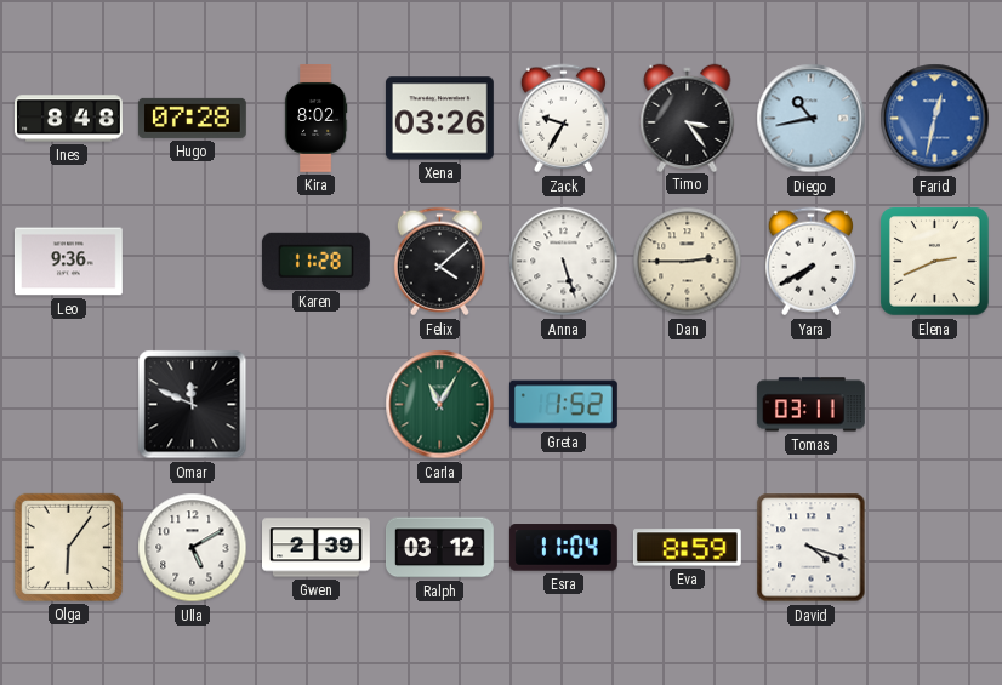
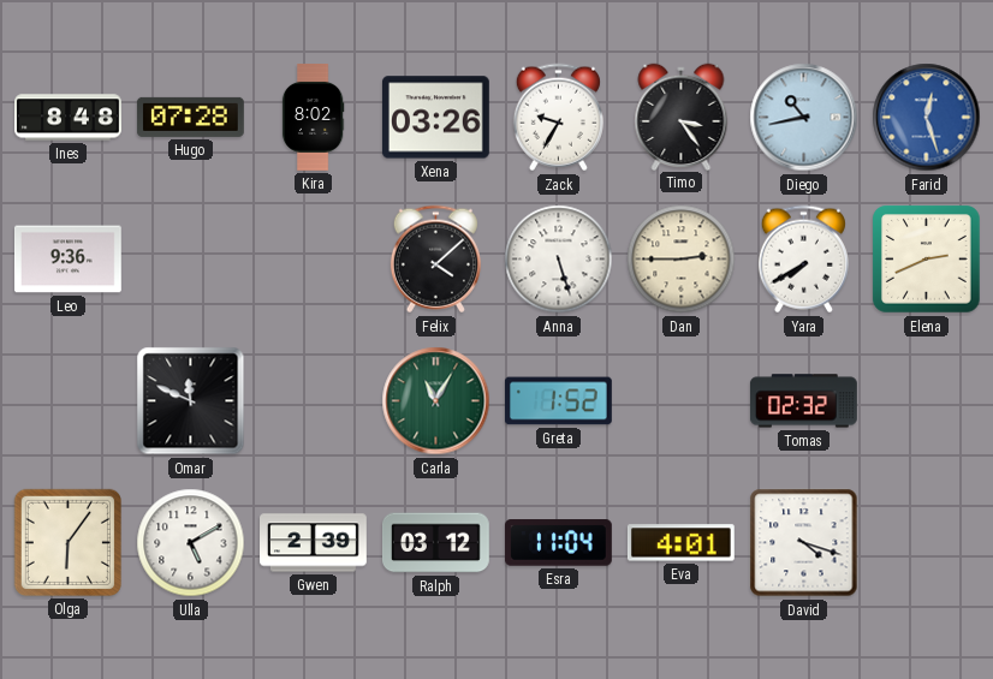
Farid: 12:32 -> 12:27
Karen: 11:28 -> none
Tomas: 03:11 -> 02:32
Eva: 8:59 -> 4:01
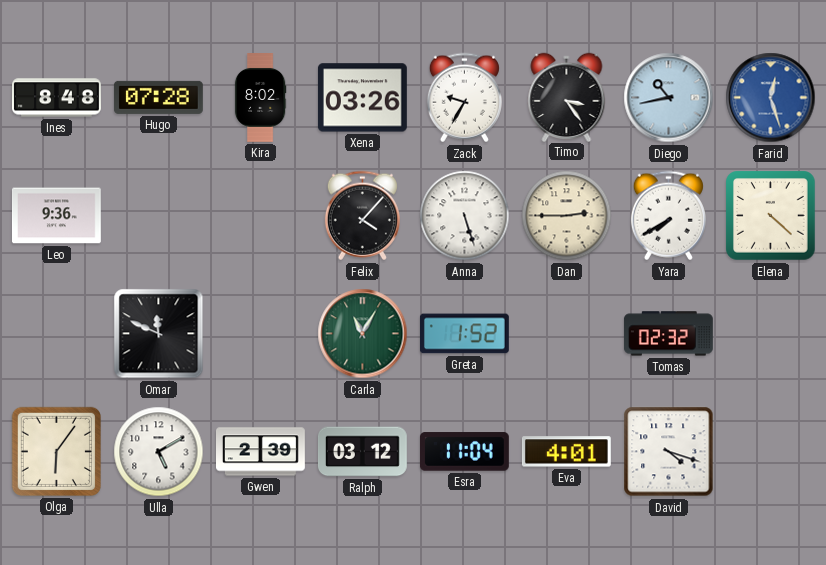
Felix: 4:08 -> 4:07
Elena: 2:41 -> 4:22
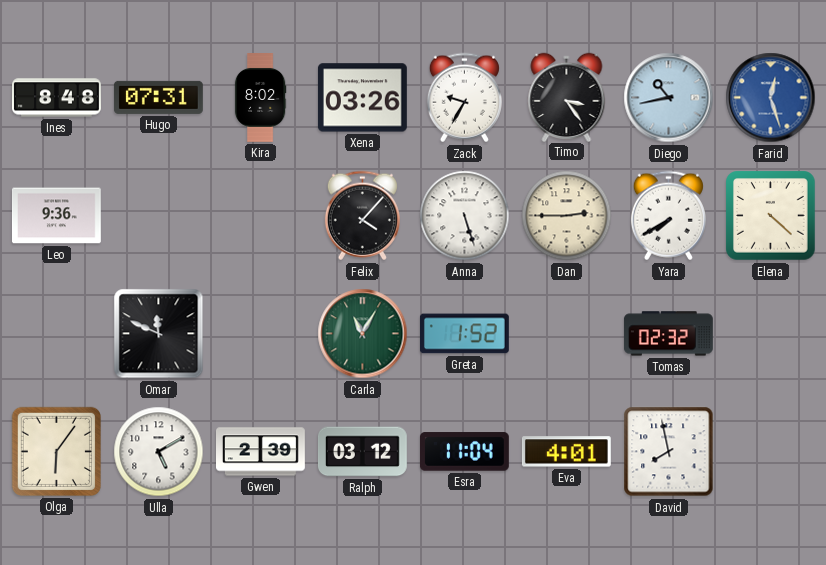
Hugo: 07:28 -> 07:31
David: 4:18 -> 7:58
